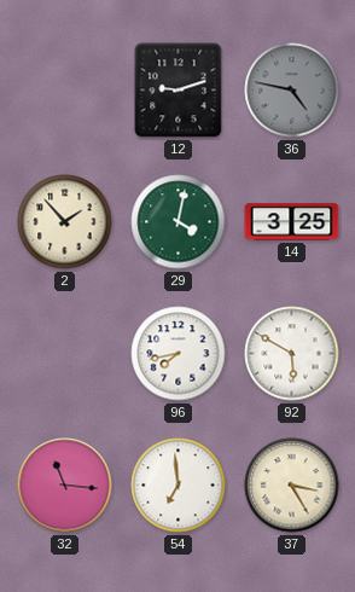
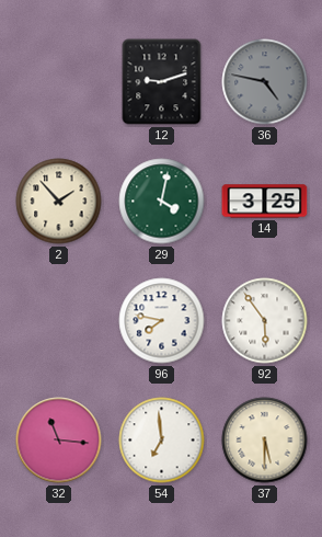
96: 7:43 -> 7:47
92: 5:50 -> 5:54
37: 3:25 -> 5:30
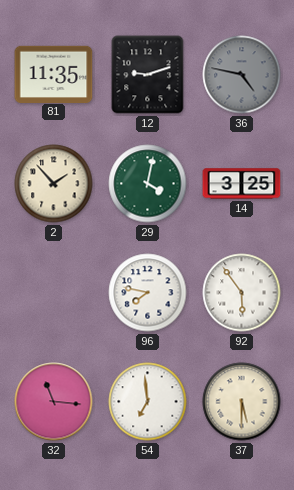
81: none -> 11:35
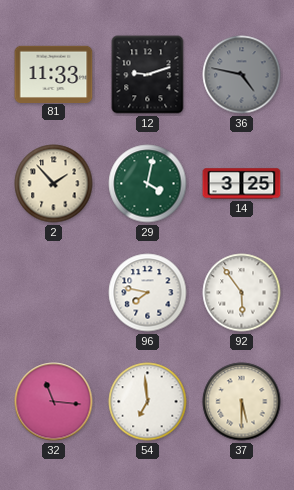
81: 11:35 -> 11:33
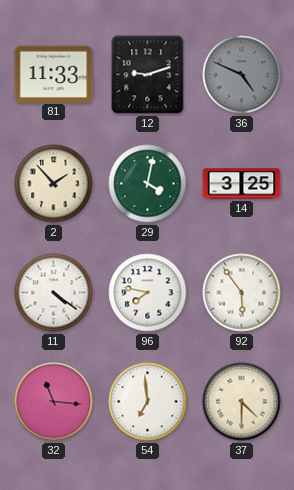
36: 4:47 -> 4:49
11: none -> 4:21
37: 5:30 -> 4:30
